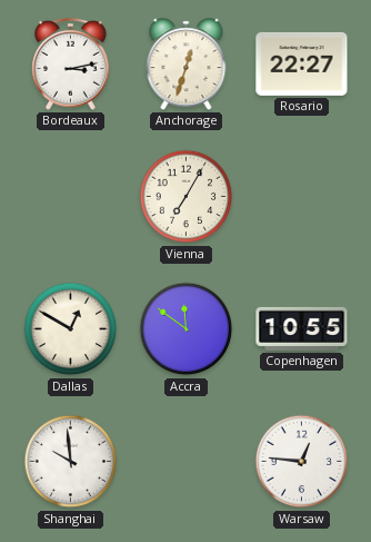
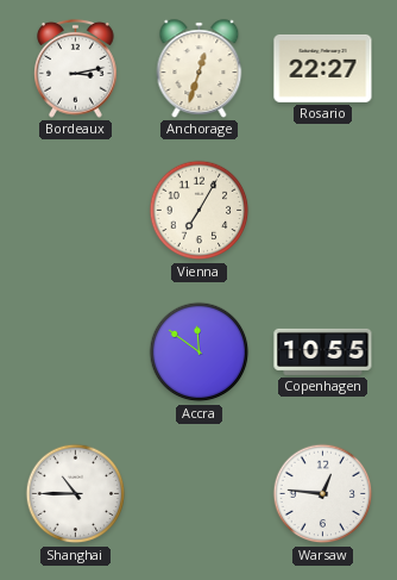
Dallas: 12:50 -> none
Shanghai: 9:59 -> 10:45
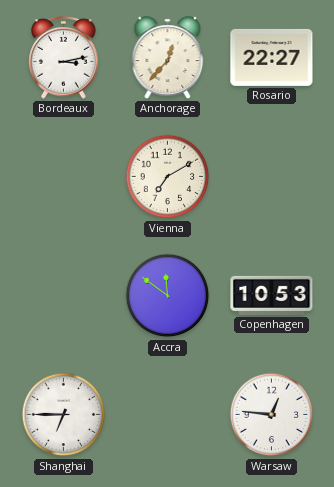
Anchorage: 12:33 -> 12:37
Vienna: 7:05 -> 7:10
Copenhagen: 10:55 -> 10:53
Shanghai: 10:45 -> 6:45
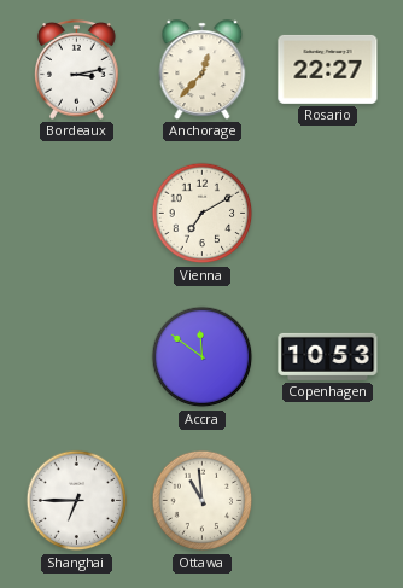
Ottawa: none -> 10:59
Warsaw: 12:46 -> none
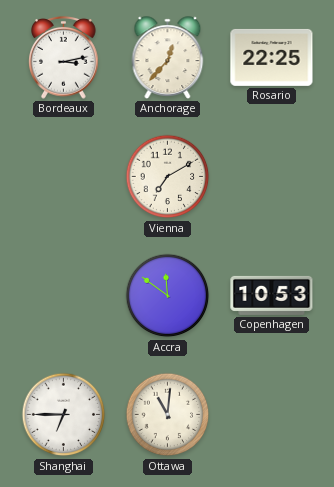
Rosario: 22:27 -> 22:25
Ottawa: 10:59 -> 11:01
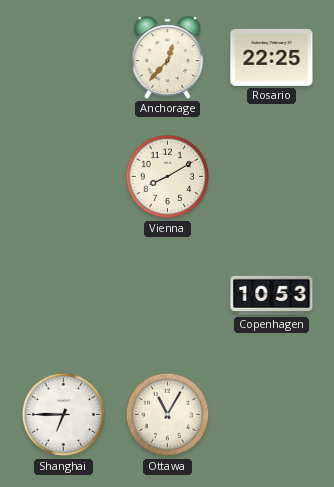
Bordeaux: 3:13 -> none
Vienna: 7:10 -> 8:10
Accra: 11:51 -> none
Ottawa: 11:01 -> 11:05
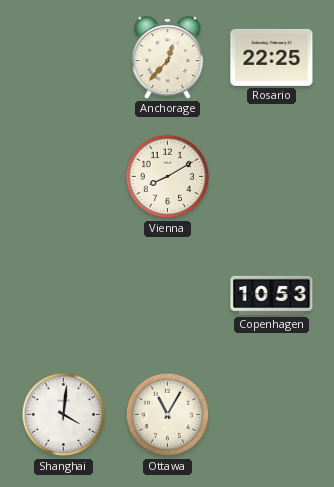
Shanghai: 6:45 -> 4:01
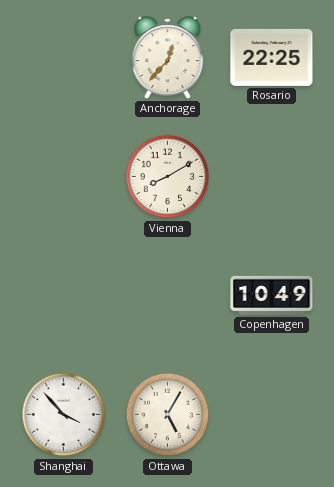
Copenhagen: 10:53 -> 10:49
Shanghai: 4:01 -> 3:53
Ottawa: 11:05 -> 5:05
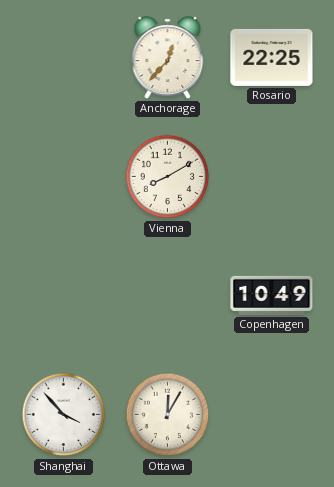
Ottawa: 5:05 -> 12:05
